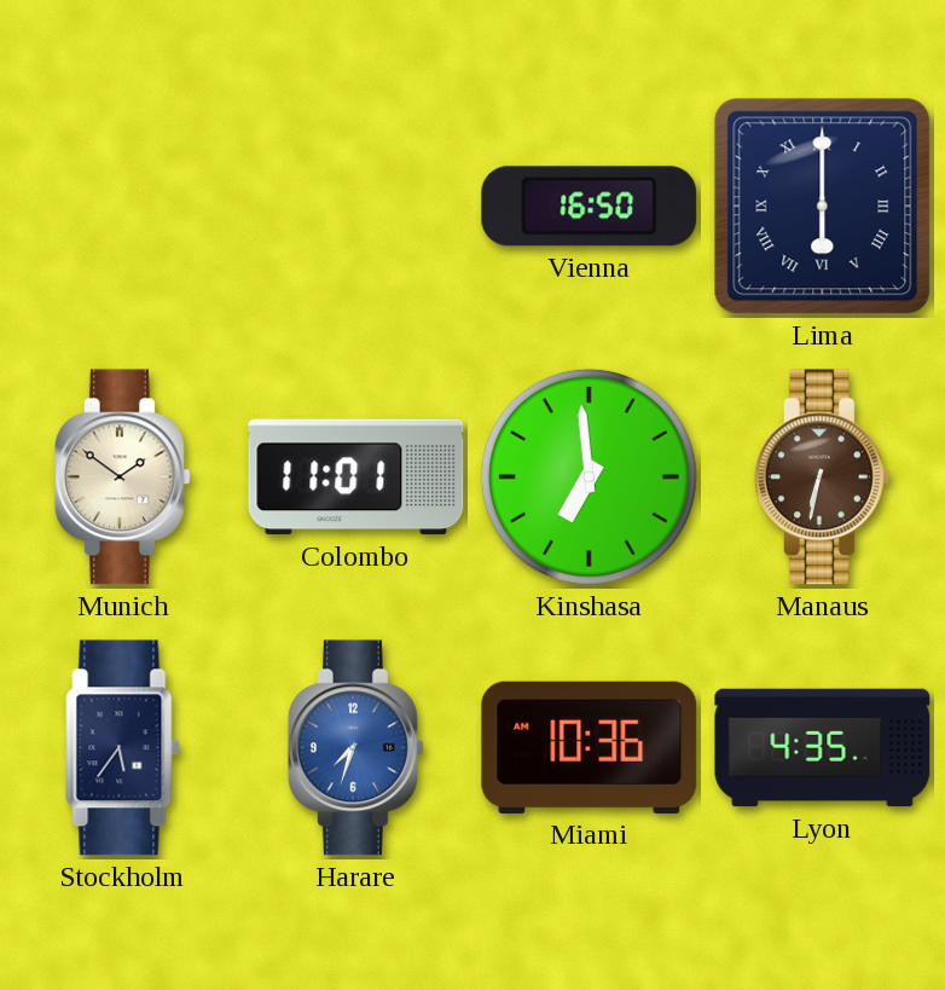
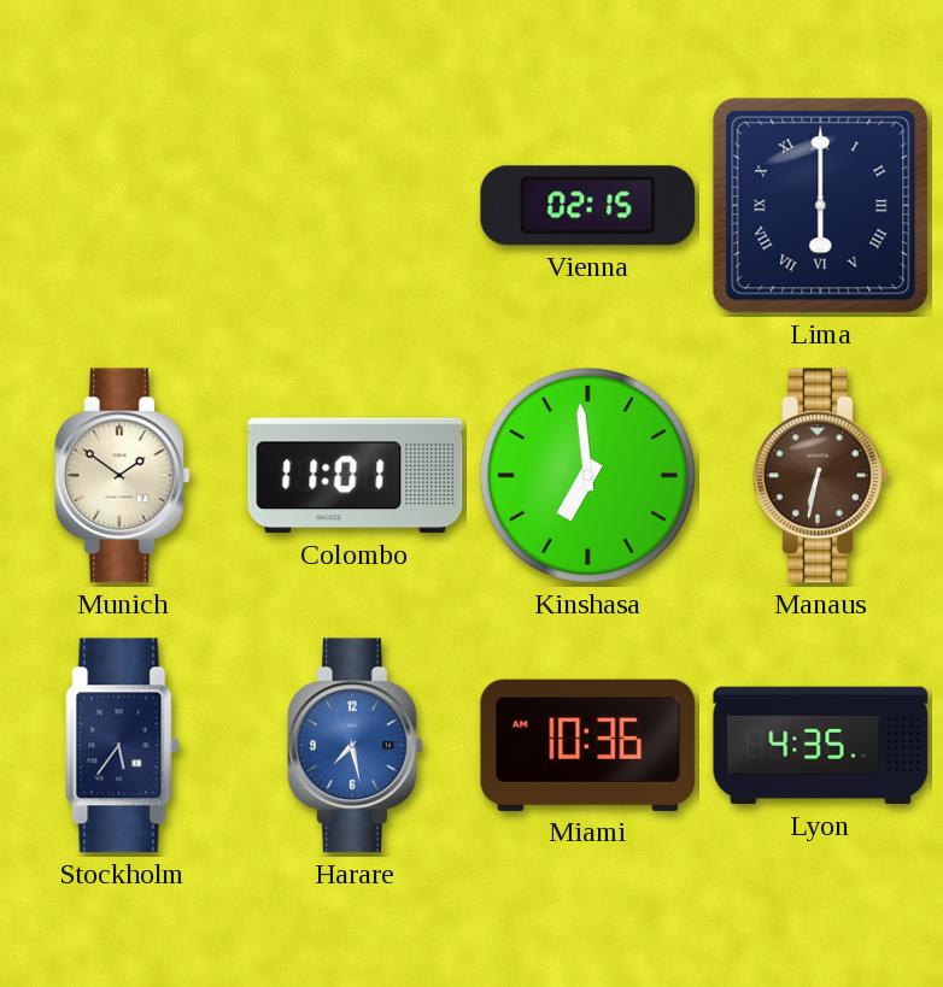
Vienna: 16:50 -> 02:15
Harare: 7:33 -> 7:28
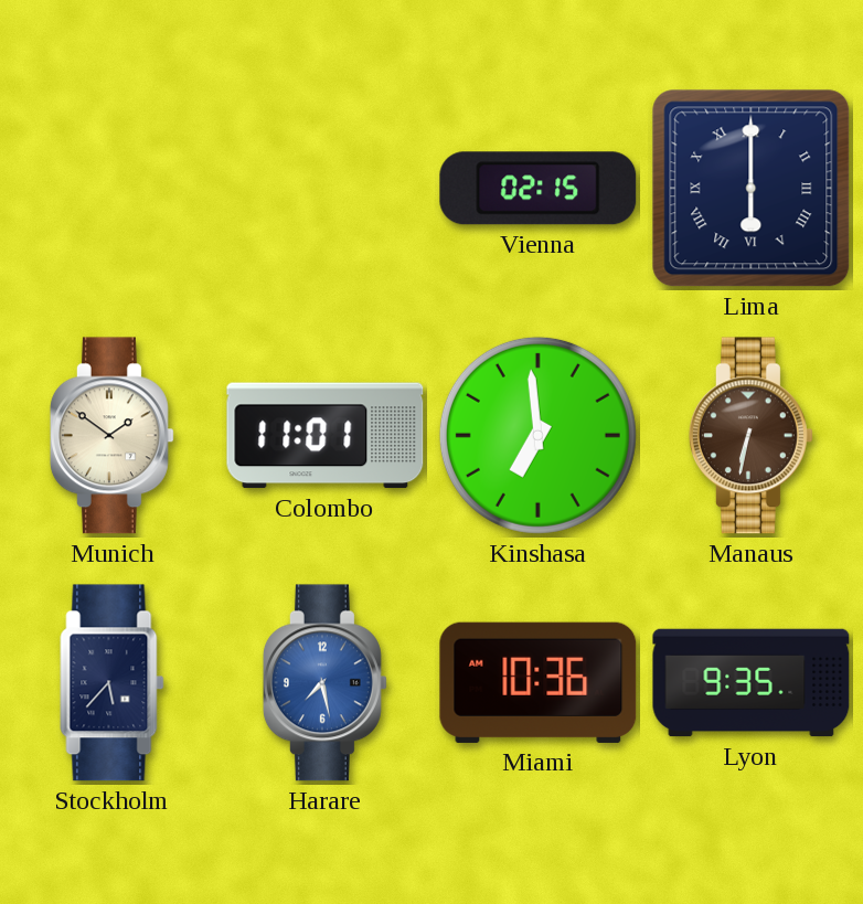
Stockholm: 5:36 -> 5:37
Lyon: 4:35 -> 9:35
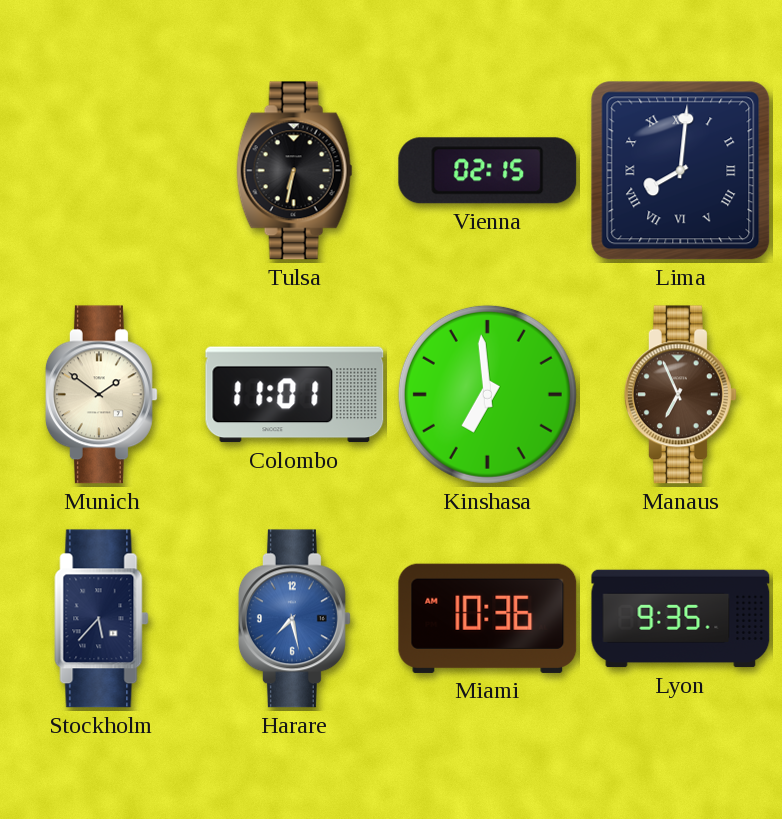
Tulsa: none -> 6:32
Lima: 6:00 -> 8:01
Manaus: 6:32 -> 6:56
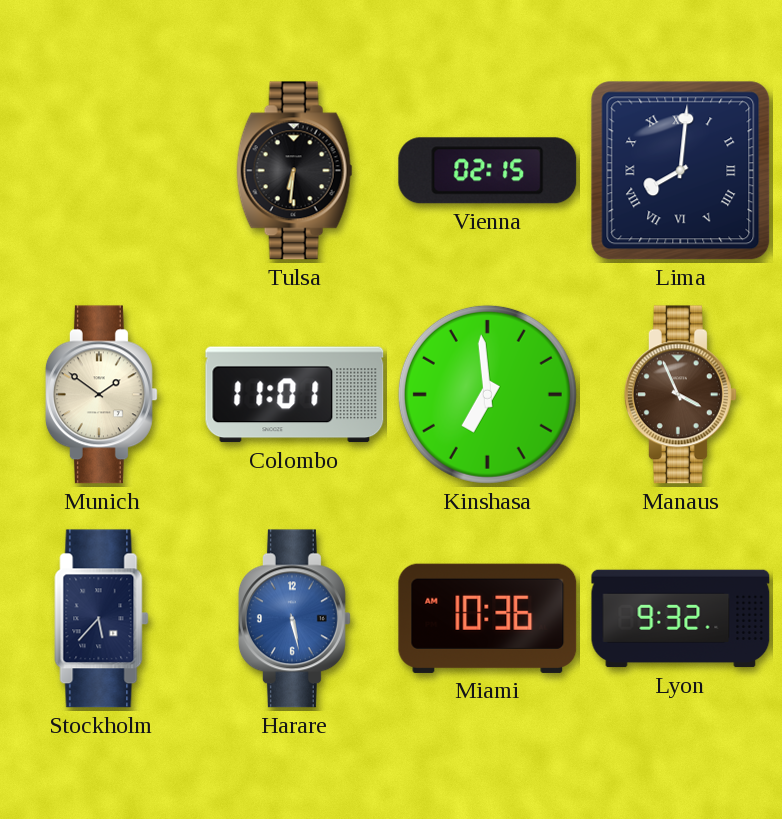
Tulsa: 6:32 -> 6:31
Manaus: 6:56 -> 3:56
Harare: 7:28 -> 5:28
Lyon: 9:35 -> 9:32
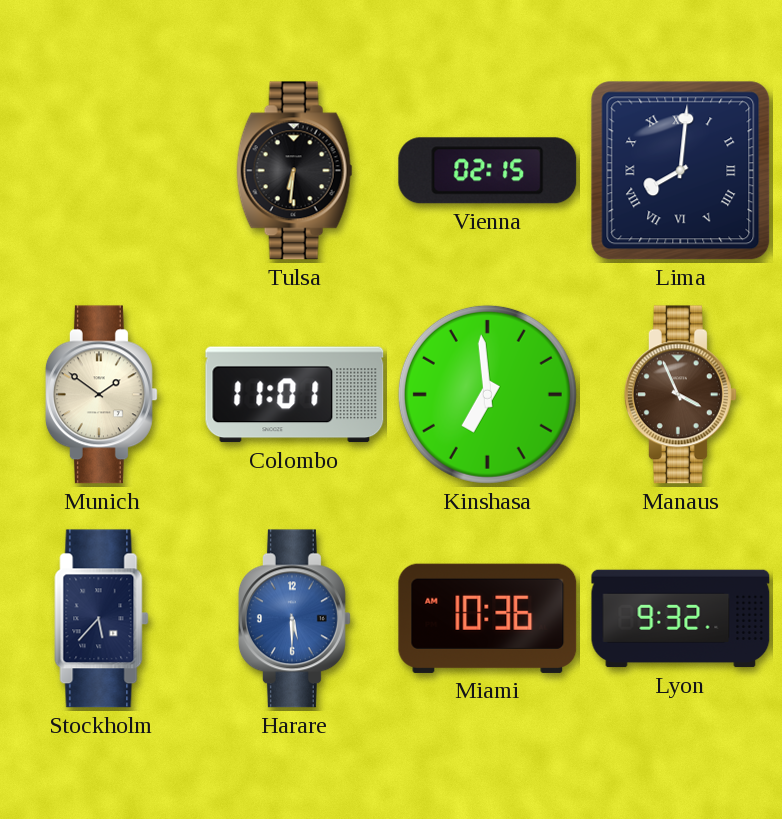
Harare: 5:28 -> 5:30
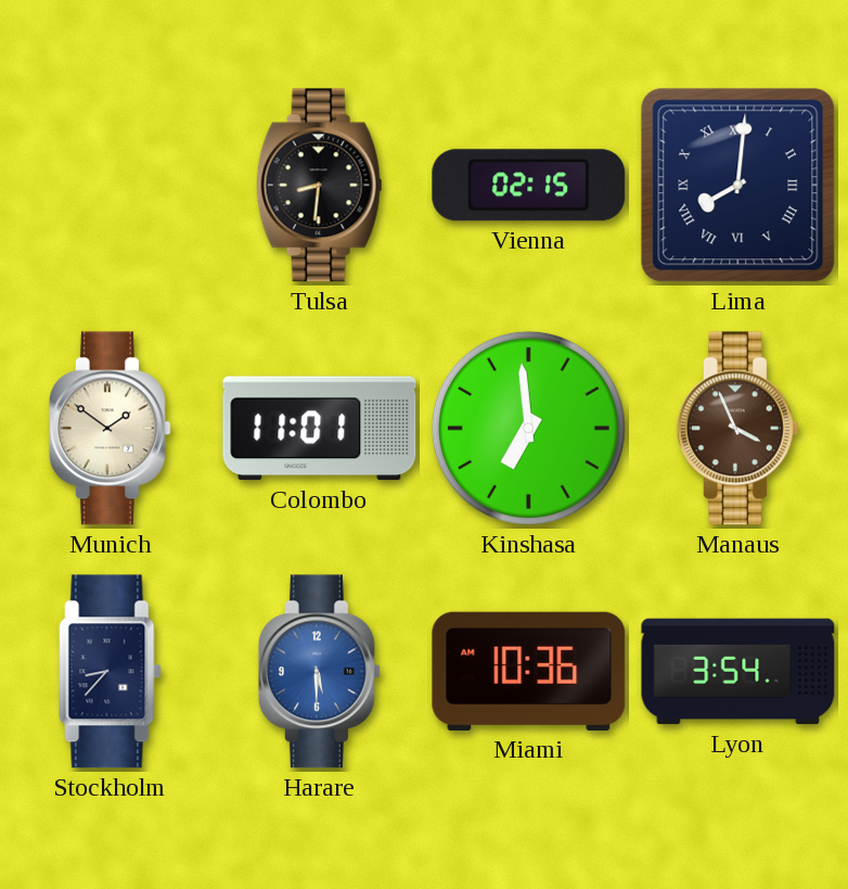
Tulsa: 6:31 -> 8:31
Stockholm: 5:37 -> 8:37
Lyon: 9:32 -> 3:54
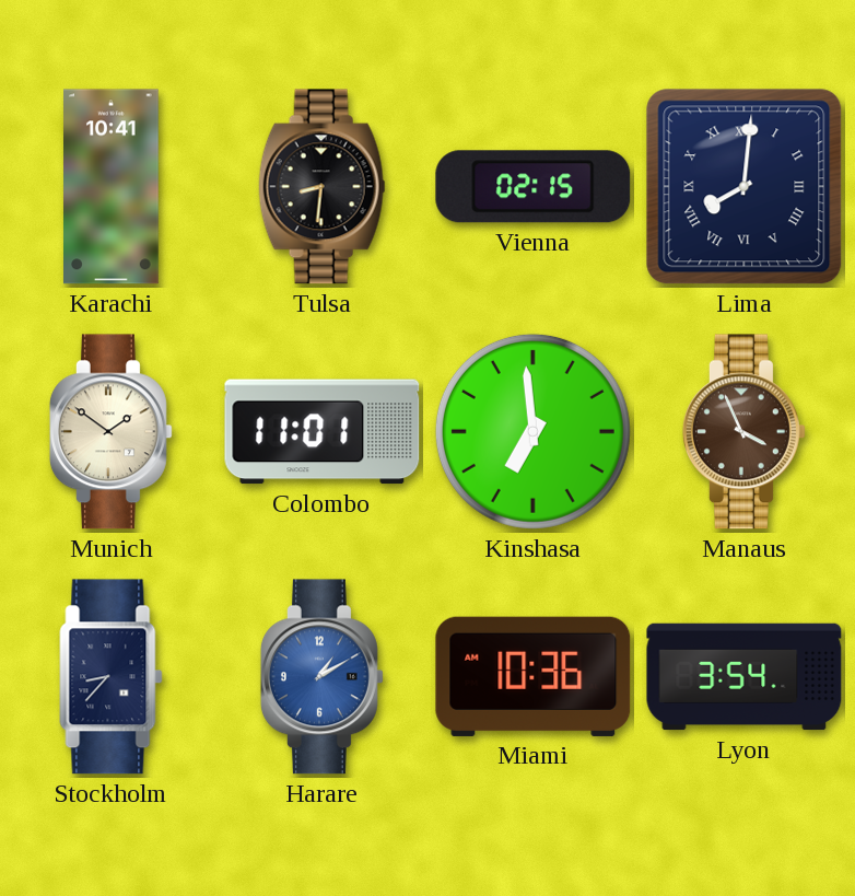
Karachi: none -> 10:41
Harare: 5:30 -> 1:10
